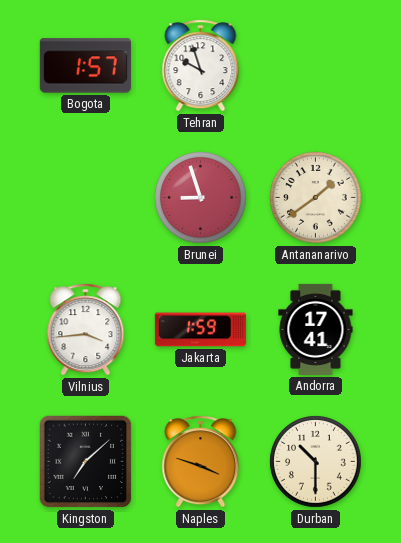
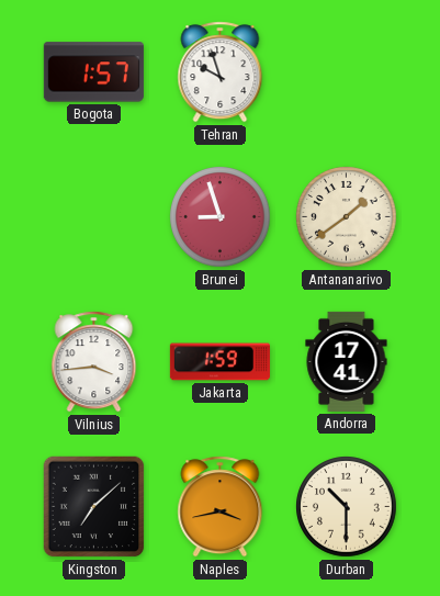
Naples: 3:48 -> 3:43
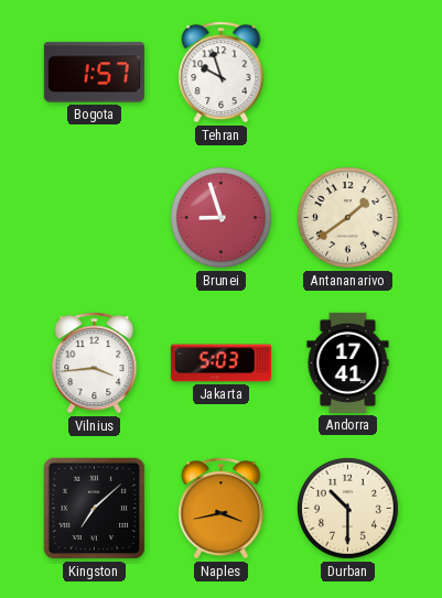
Jakarta: 1:59 -> 5:03
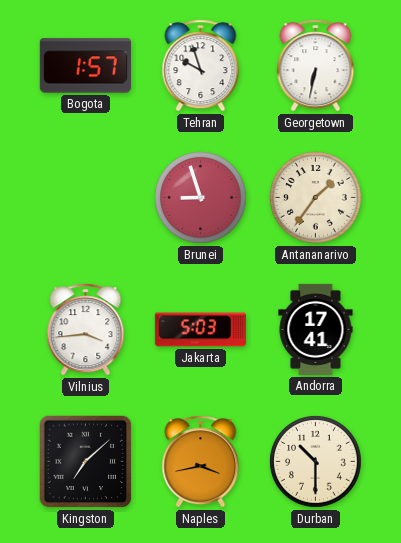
Georgetown: none -> 6:32
Antananarivo: 1:39 -> 1:36
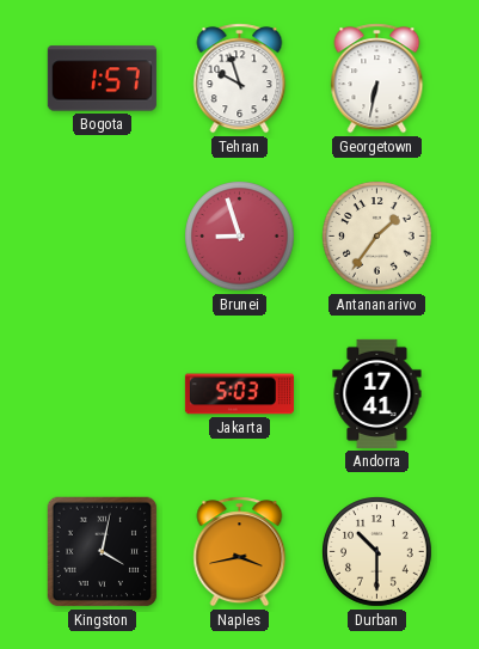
Vilnius: 3:44 -> none
Kingston: 7:08 -> 4:02
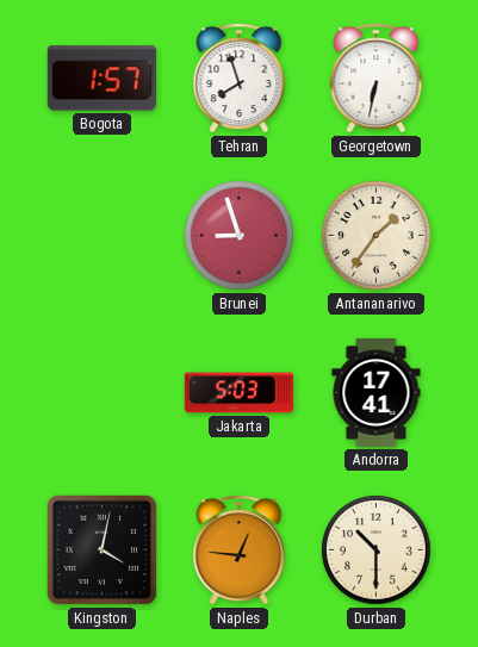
Tehran: 9:57 -> 7:57
Naples: 3:43 -> 12:46
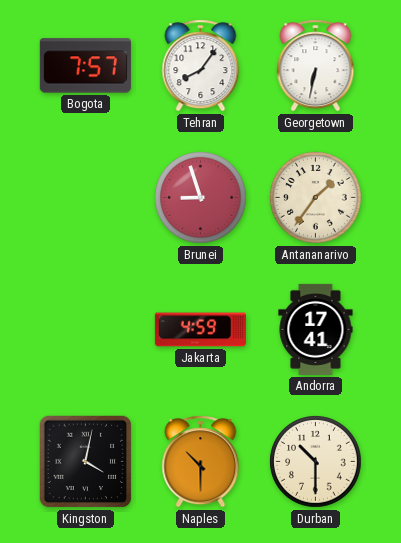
Bogota: 1:57 -> 7:57
Tehran: 7:57 -> 8:06
Jakarta: 5:03 -> 4:59
Naples: 12:46 -> 10:30
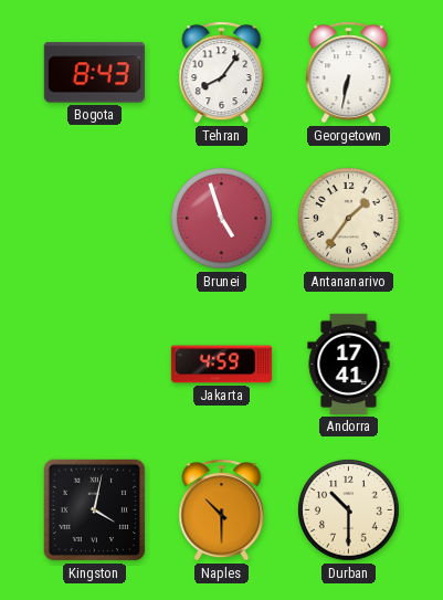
Bogota: 7:57 -> 8:43
Brunei: 8:57 -> 4:57
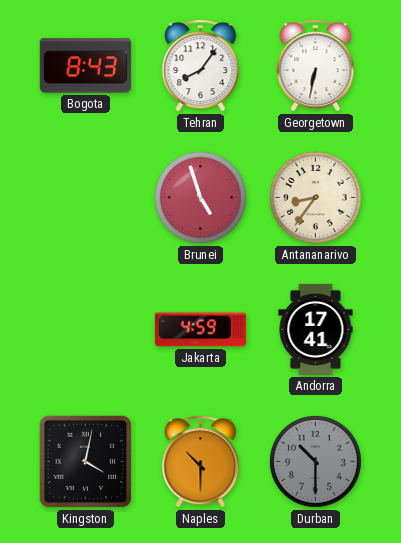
Antananarivo: 1:36 -> 8:36
Durban dial: cream -> grey
